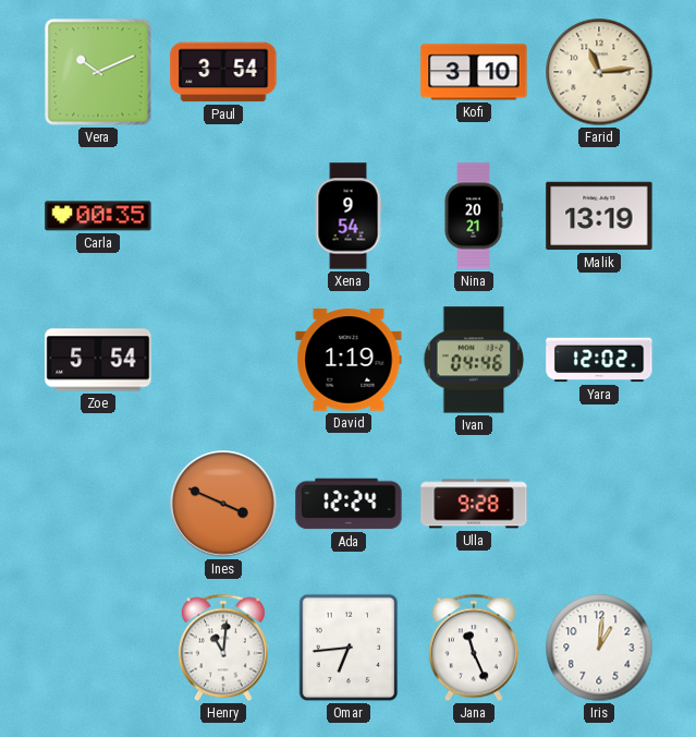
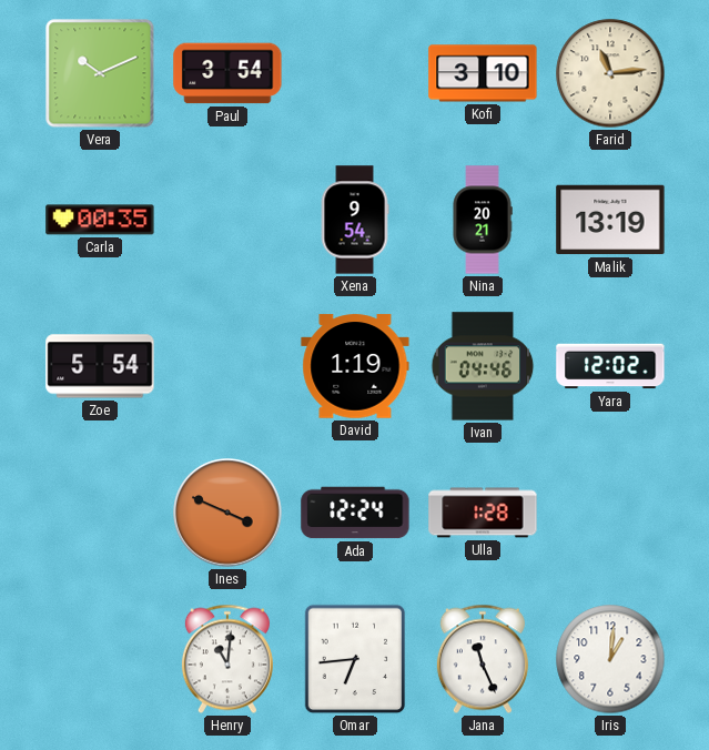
Ulla: 9:28 -> 1:28
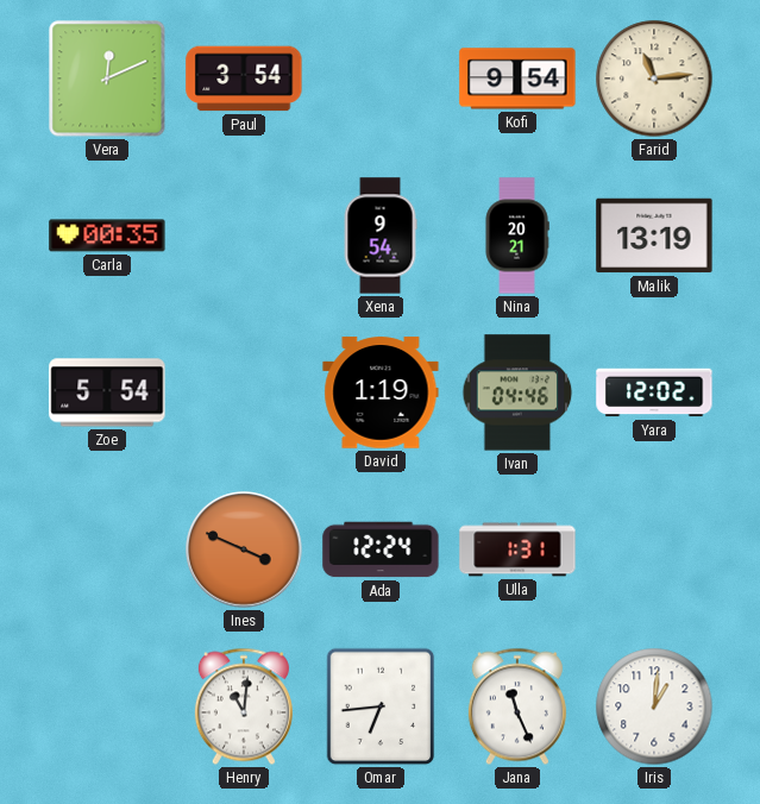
Vera: 10:11 -> 12:11
Kofi: 3:10 -> 9:54
Ulla: 1:28 -> 1:31
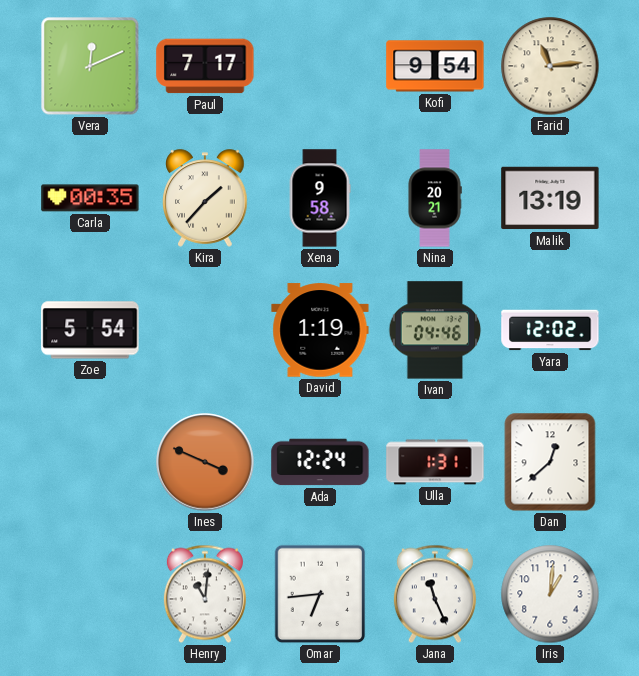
Paul: 3:54 -> 7:17
Kira: none -> 1:37
Xena: 9:54 -> 9:58
Dan: none -> 12:38
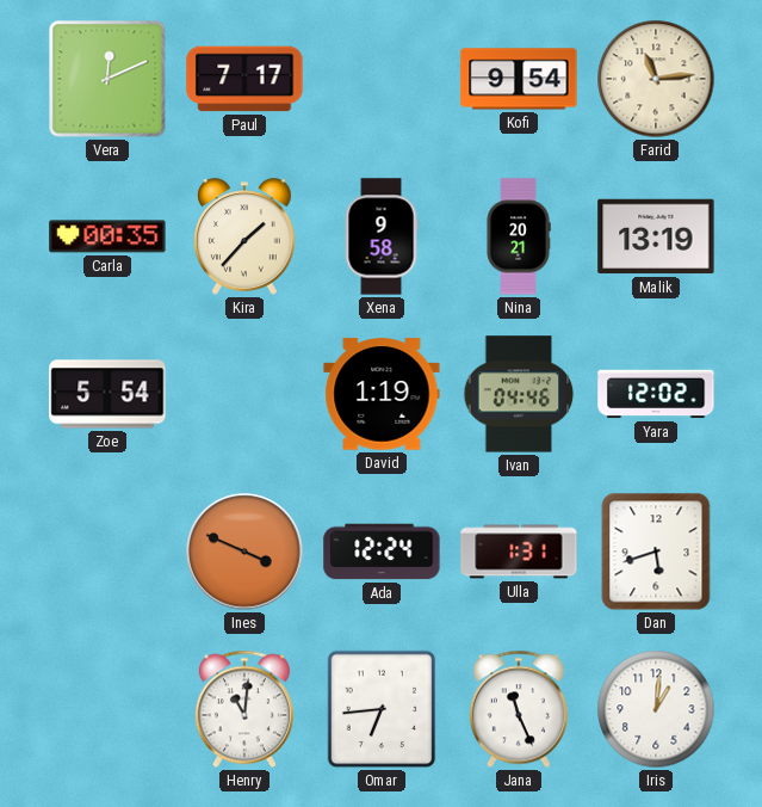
Dan: 12:38 -> 5:42
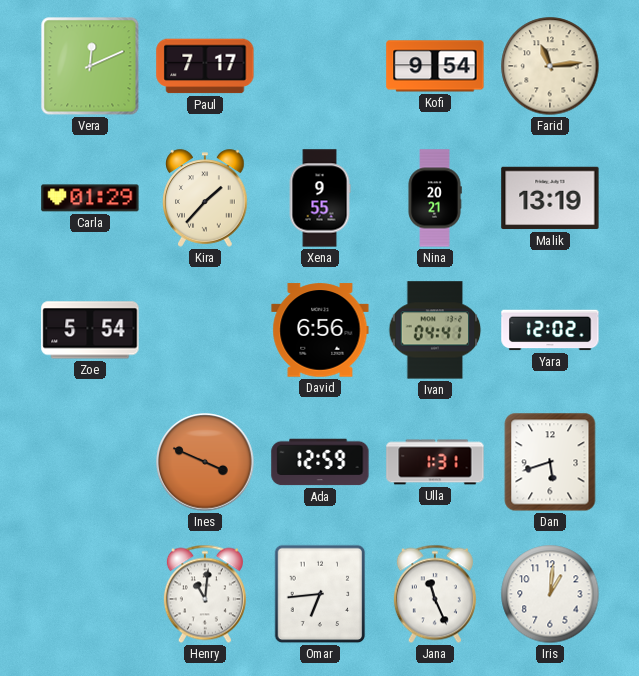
Carla: 00:35 -> 01:29
Xena: 9:58 -> 9:55
David: 1:19 -> 6:56
Ivan: 04:46 -> 04:41
Ada: 12:24 -> 12:59
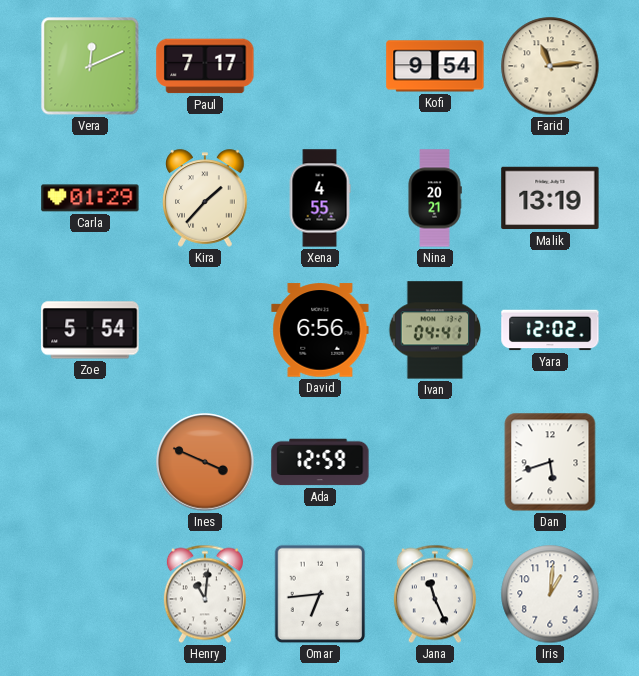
Xena: 9:55 -> 4:55
Ulla: 1:31 -> none
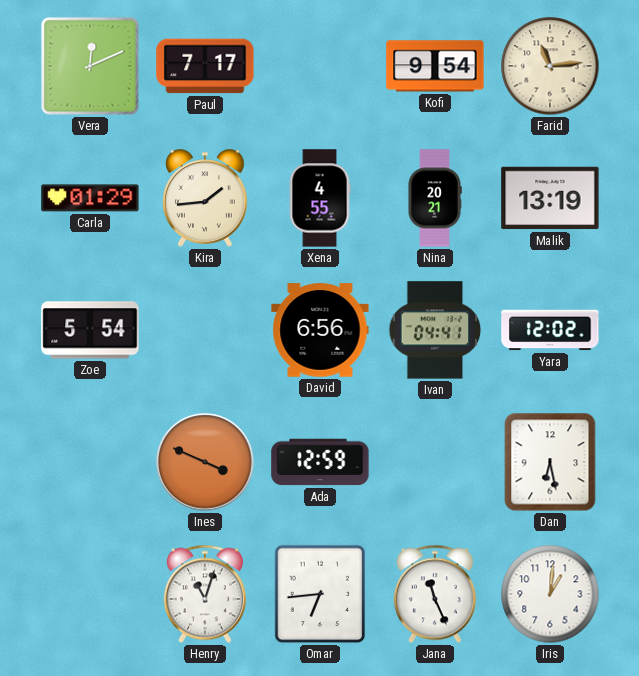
Kira: 1:37 -> 1:44
Dan: 5:42 -> 6:28
Henry: 11:01 -> 11:03
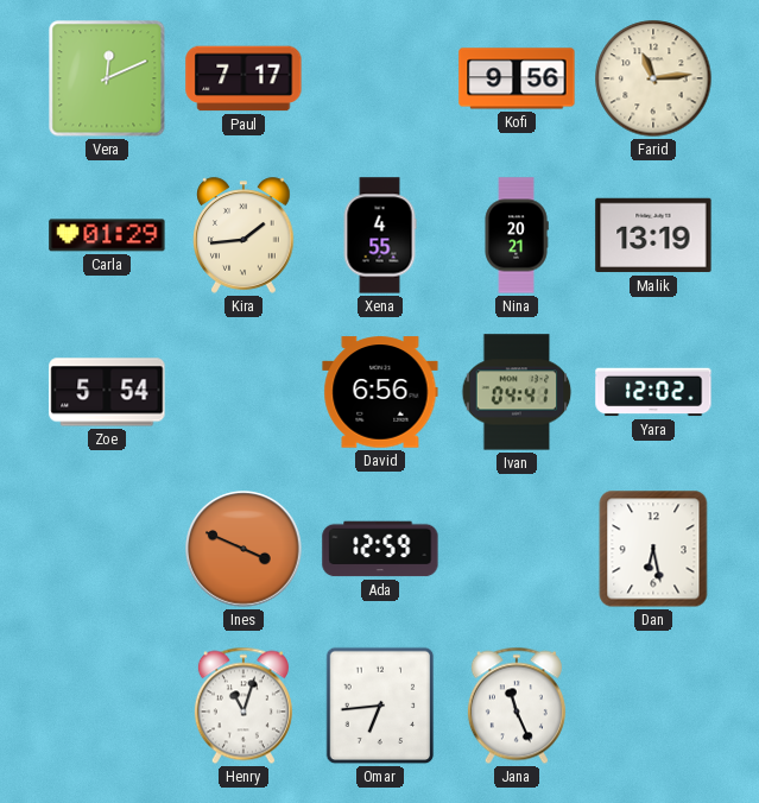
Kofi: 9:54 -> 9:56
Iris: 1:01 -> none
